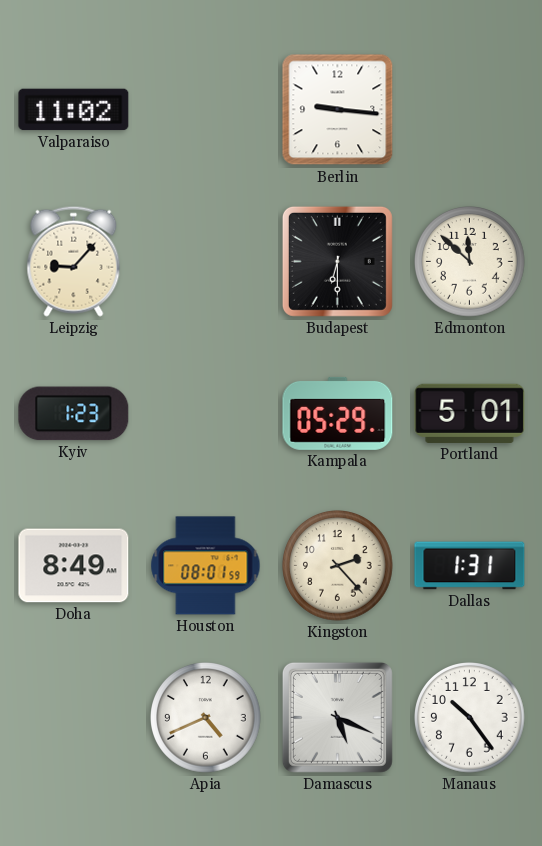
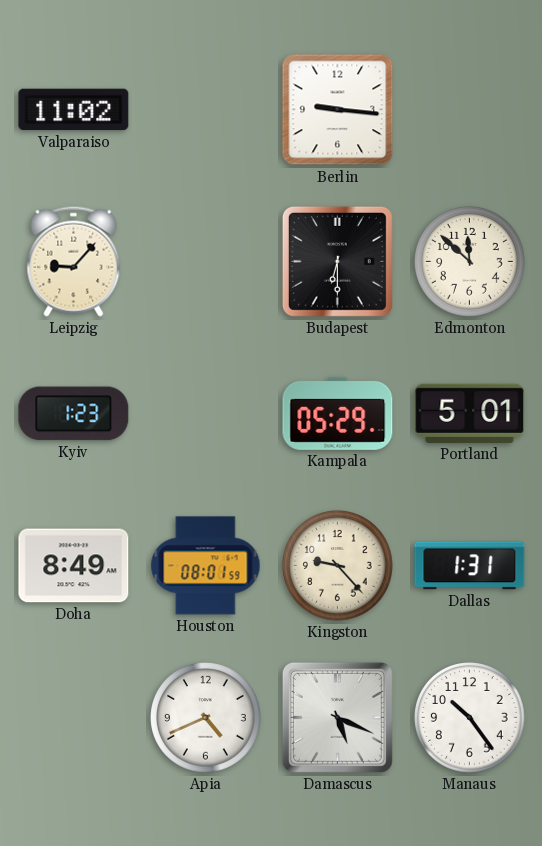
Kingston: 2:23 -> 9:23
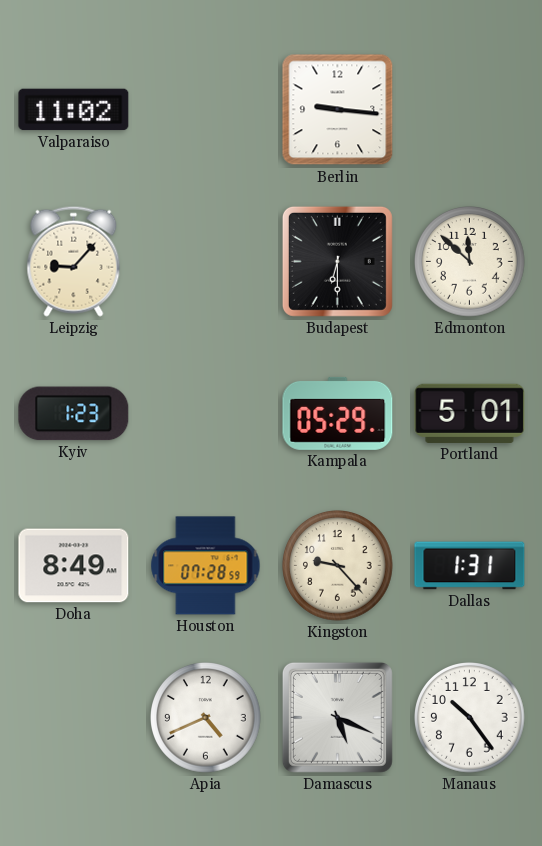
Houston: 08:01 -> 07:28
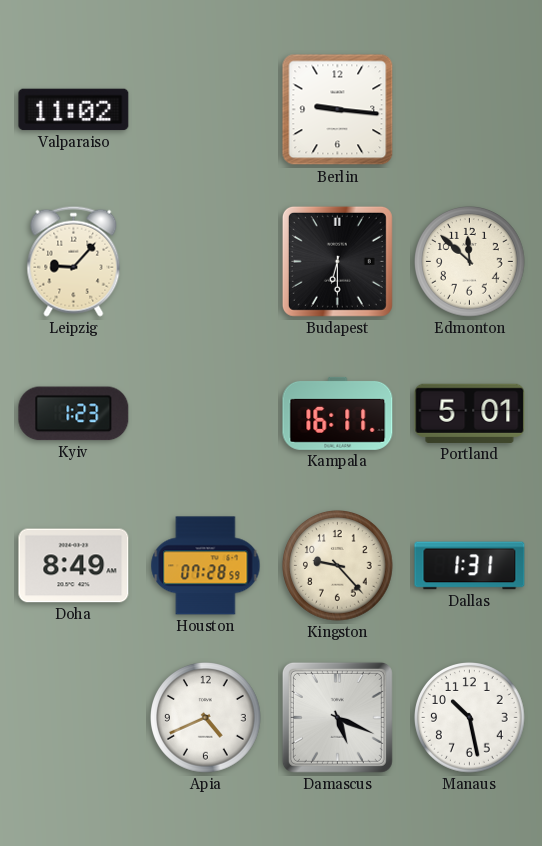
Kampala: 05:29 -> 16:11
Manaus: 10:24 -> 10:28
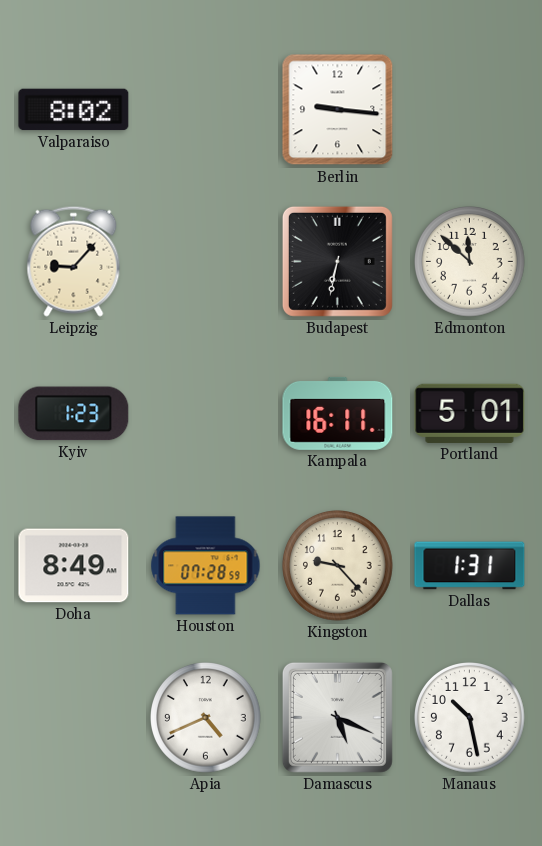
Valparaiso: 11:02 -> 8:02
Budapest: 6:30 -> 6:32
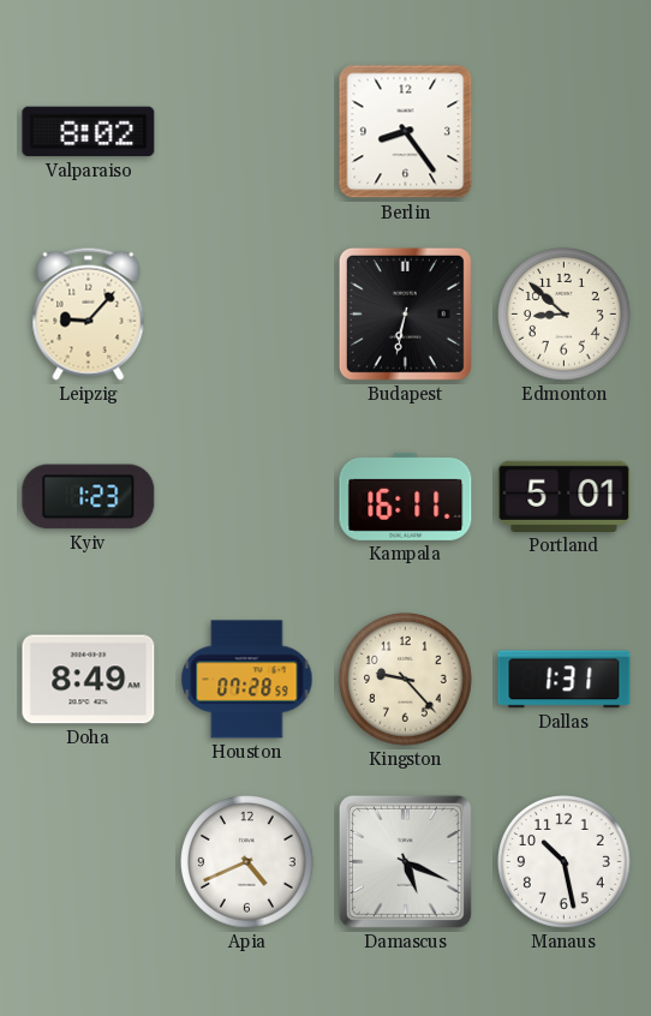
Berlin: 9:16 -> 8:24
Edmonton: 11:52 -> 8:52
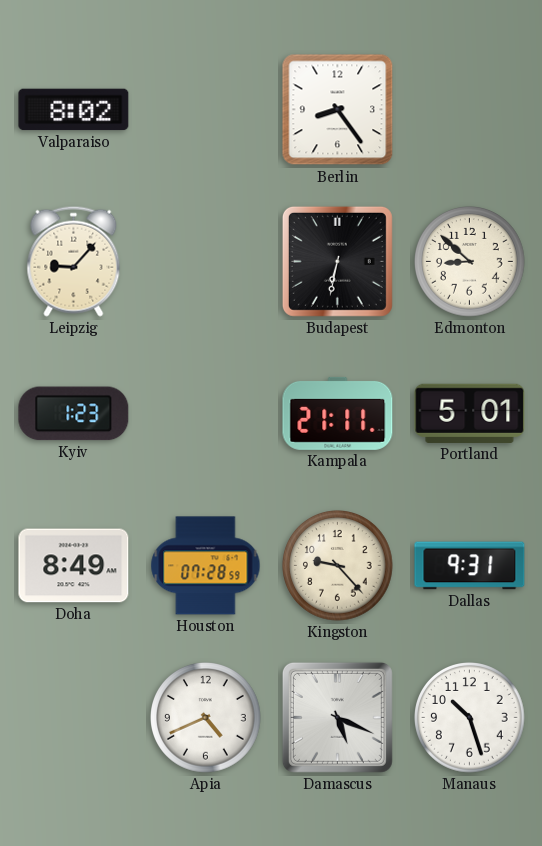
Kampala: 16:11 -> 21:11
Dallas: 1:31 -> 9:31
Manaus: 10:28 -> 10:27
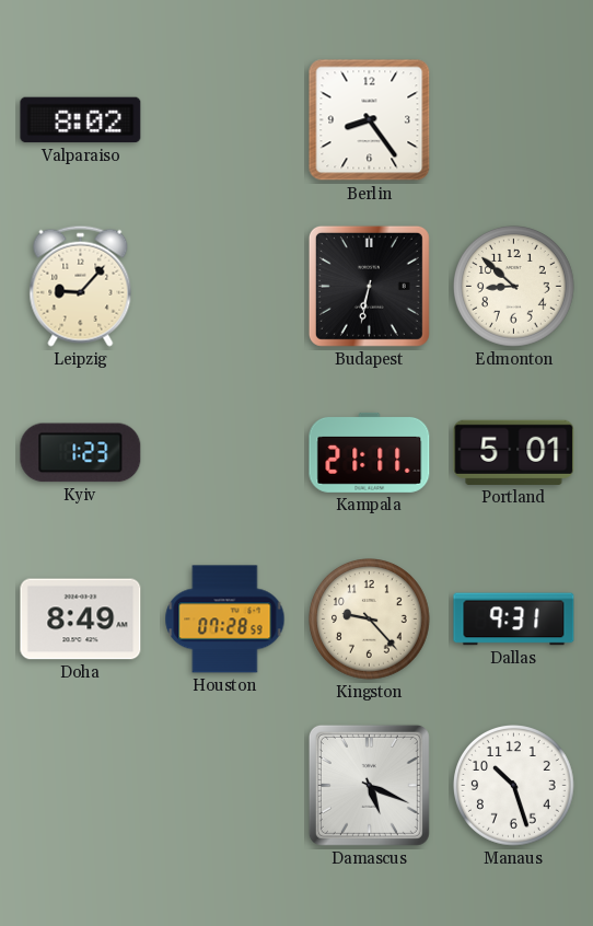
Apia: 4:41 -> none
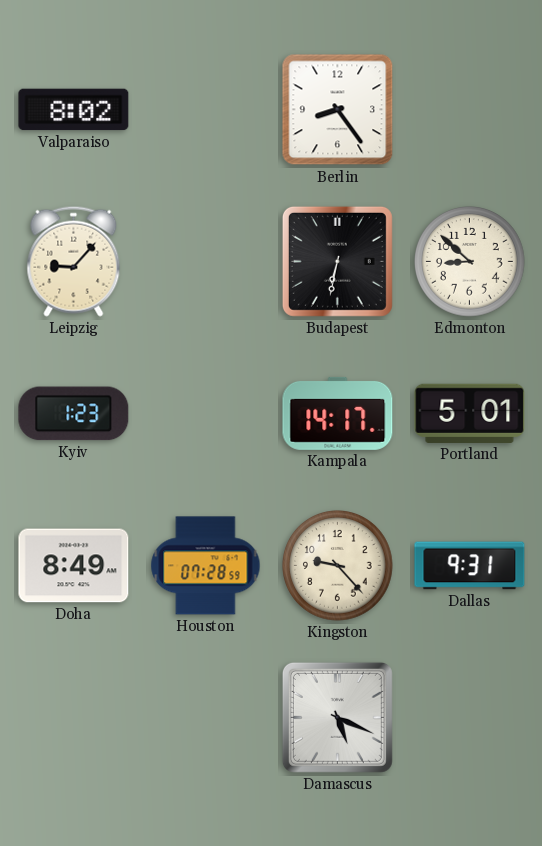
Kampala: 21:11 -> 14:17
Manaus: 10:27 -> none
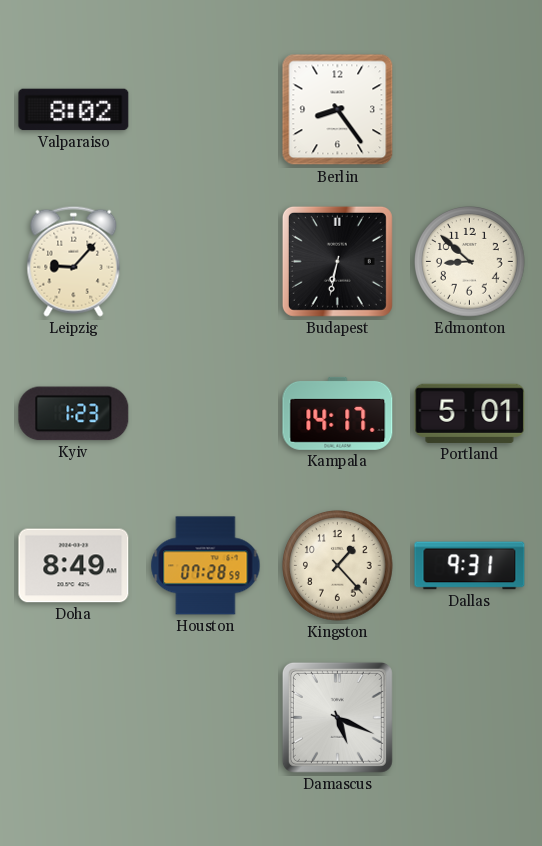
Kingston: 9:23 -> 1:23
